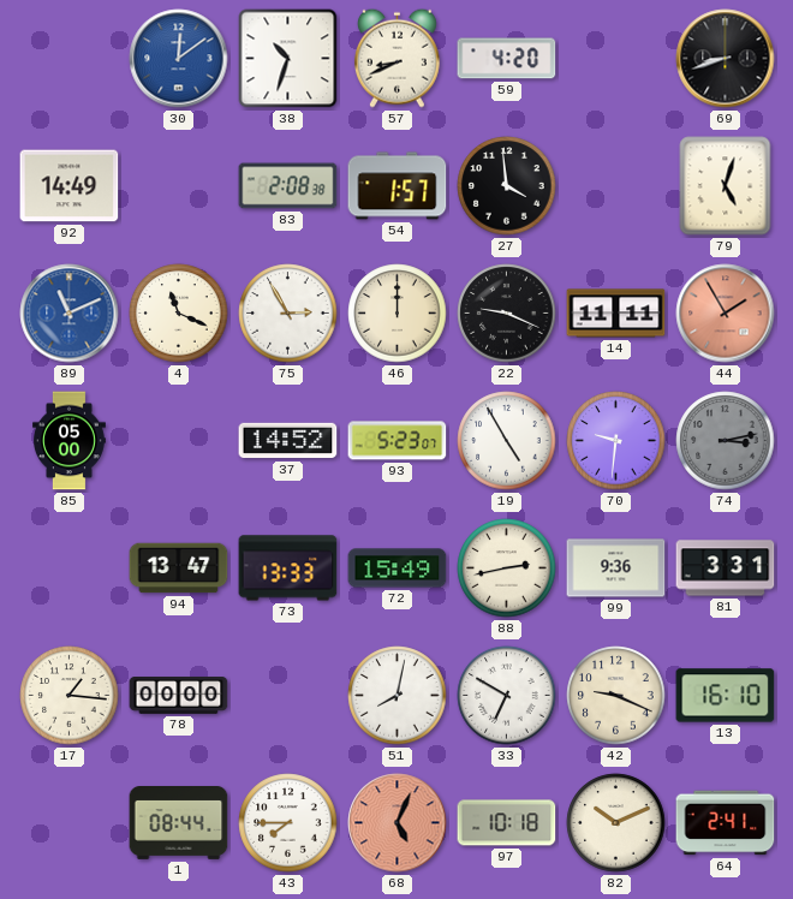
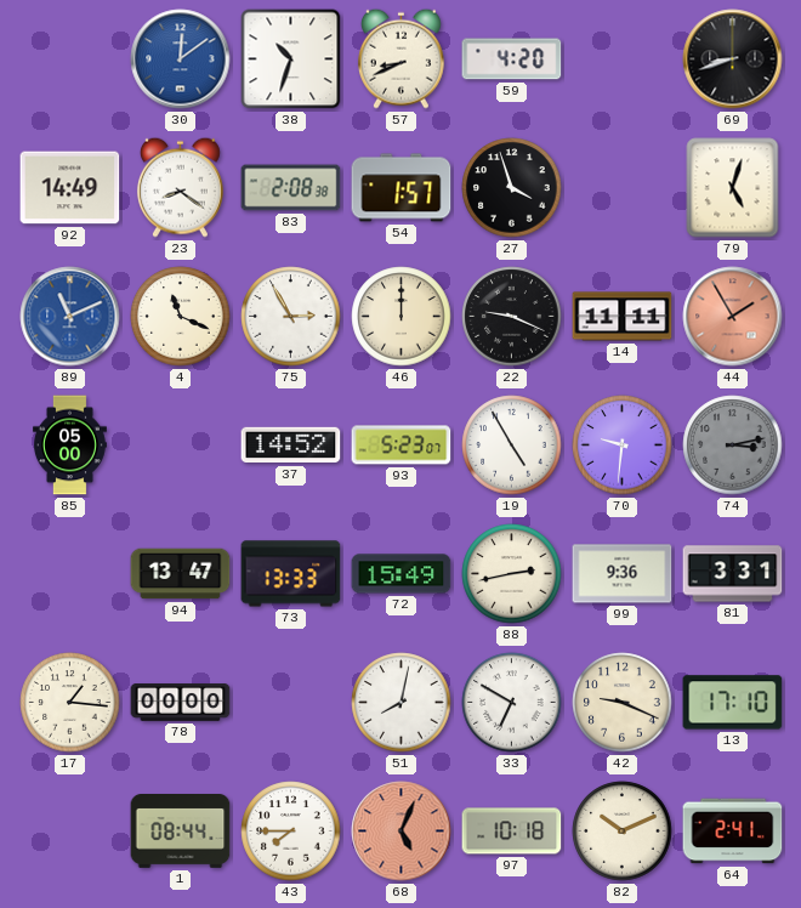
23: none -> 8:21
27: 3:59 -> 3:57
13: 16:10 -> 17:10
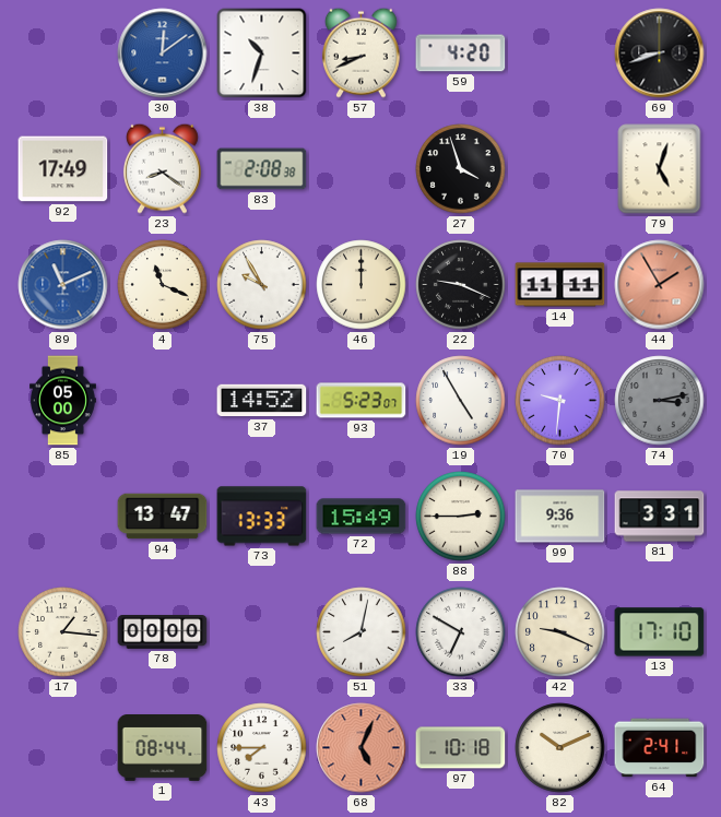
92: 14:49 -> 17:49
54: 1:57 -> none
75: 2:55 -> 9:55
88: 2:43 -> 2:45
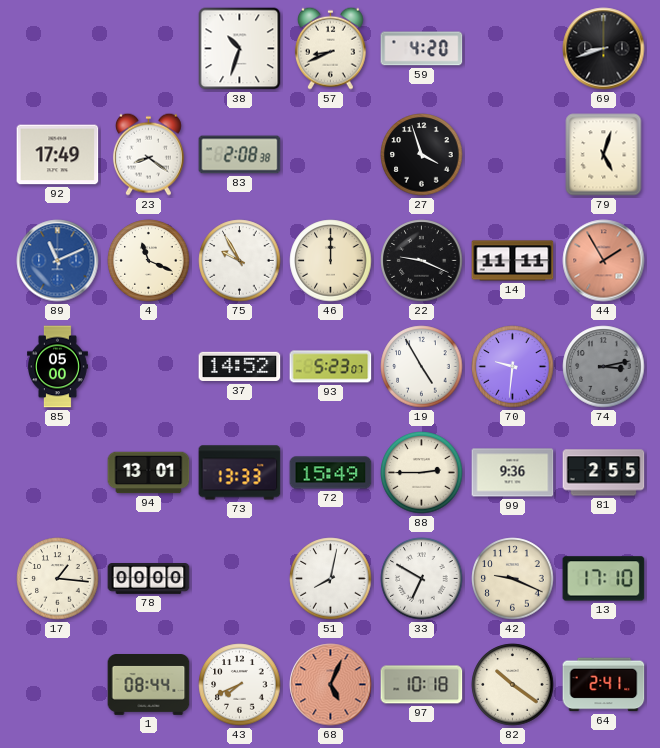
30: 12:09 -> none
94: 13:47 -> 13:01
81: 3:31 -> 2:55
43: 7:45 -> 7:41
82: 10:11 -> 10:21
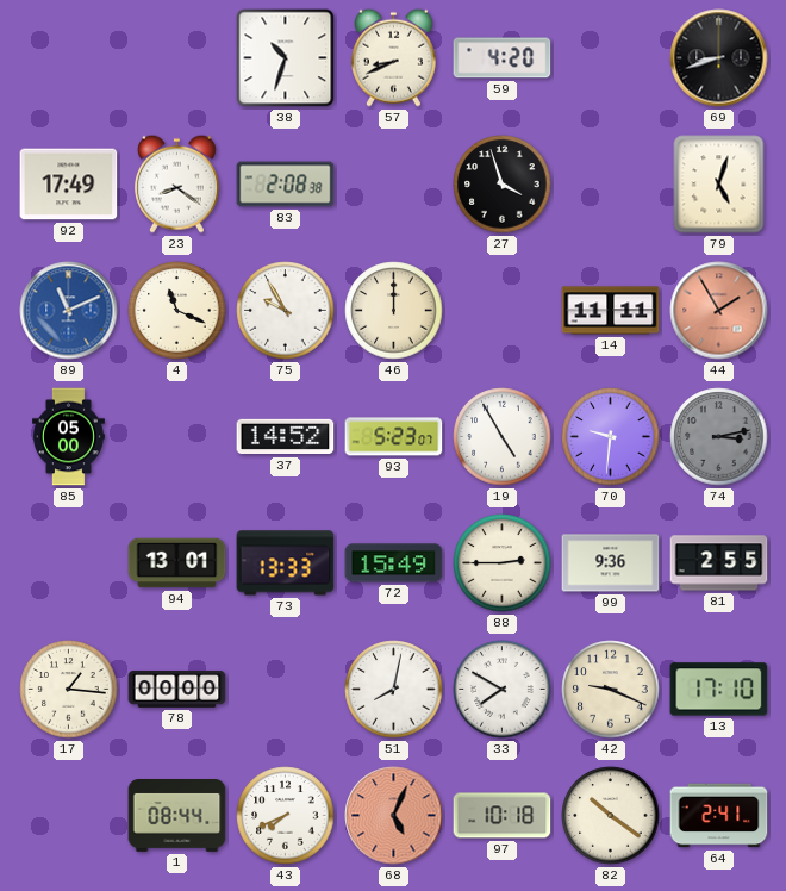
22: 9:19 -> none
33: 6:50 -> 7:50
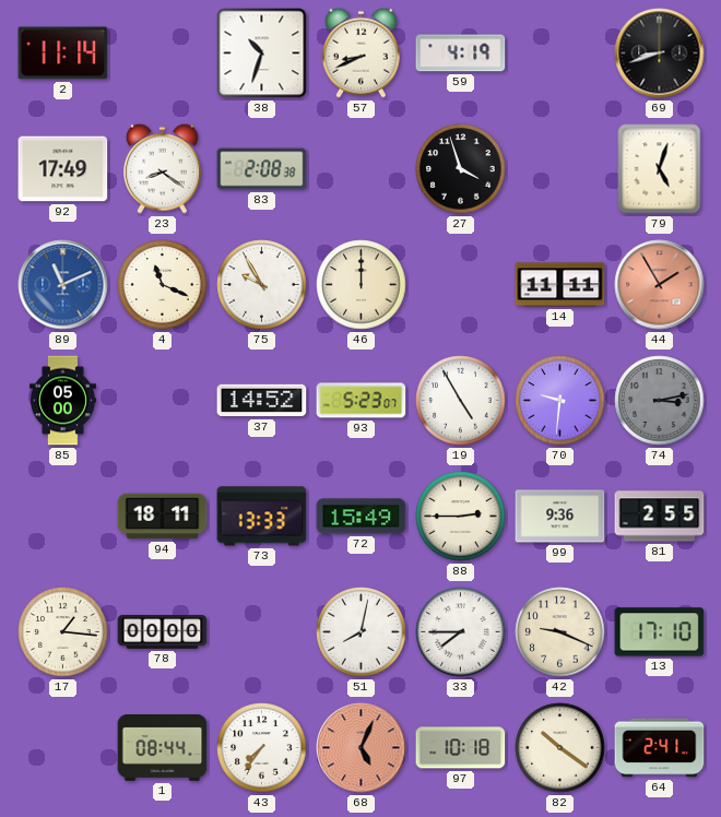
2: none -> 11:14
59: 4:20 -> 4:19
94: 13:01 -> 18:11
33: 7:50 -> 7:45
43: 7:41 -> 7:36
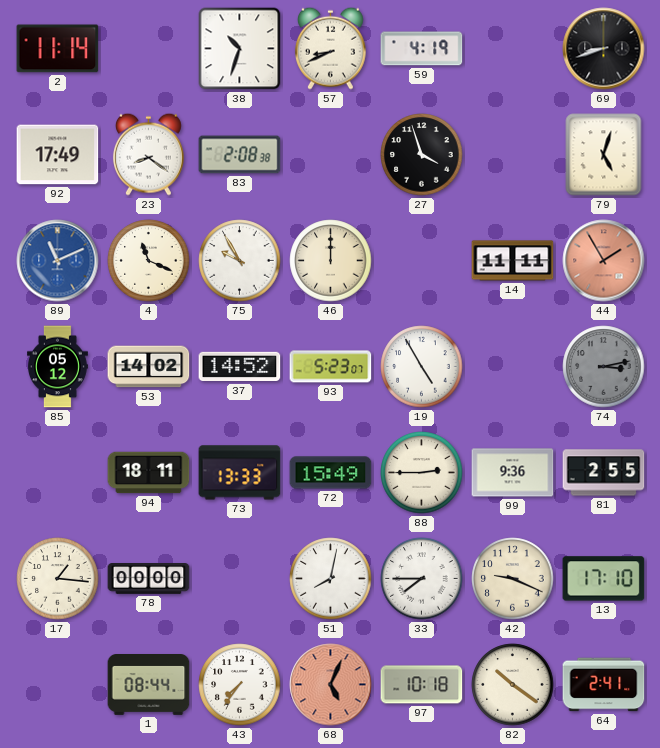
85: 05:00 -> 05:12
53: none -> 14:02
70: 9:31 -> none
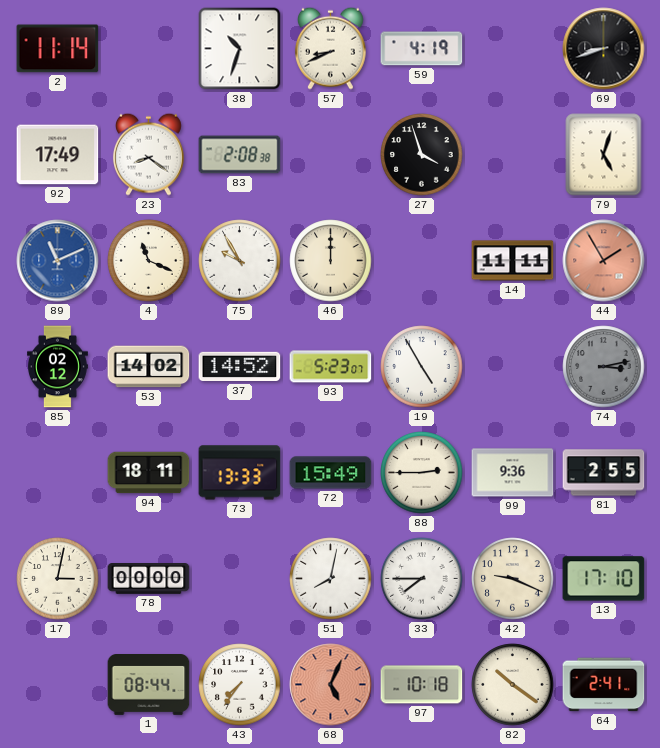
85: 05:12 -> 02:12
17: 1:16 -> 3:02
